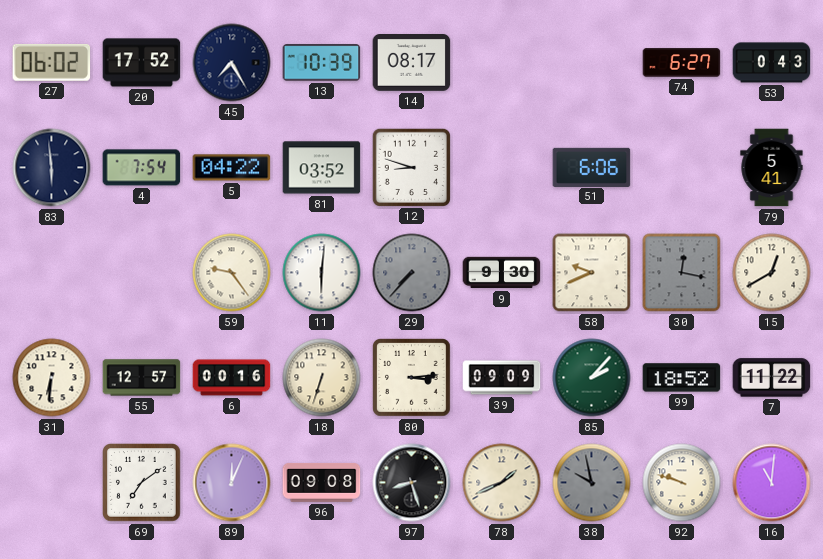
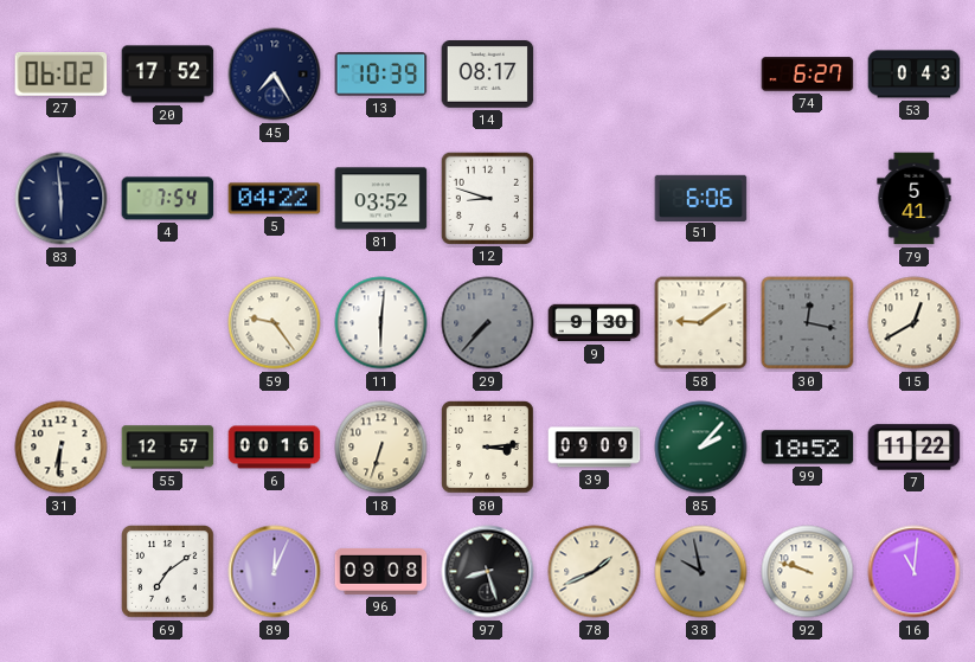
58: 9:41 -> 9:09
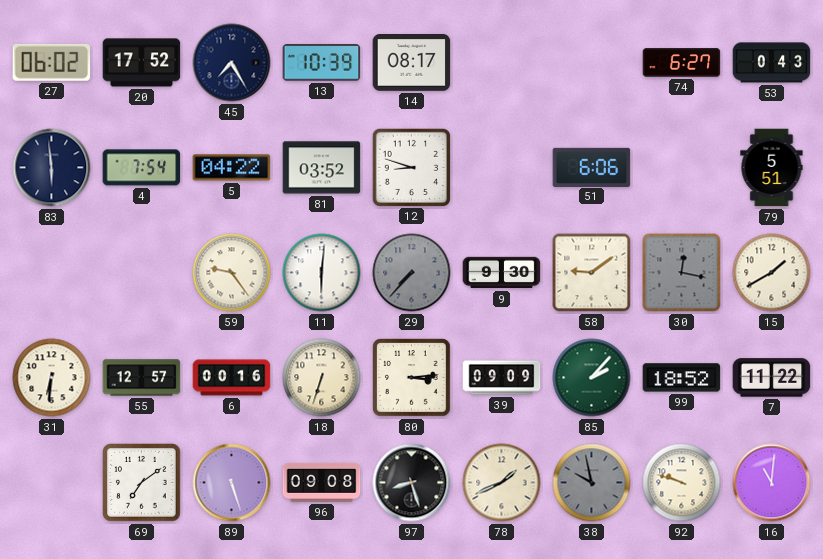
79: 5:41 -> 5:51
15: 12:40 -> 1:40
89: 12:04 -> 5:27
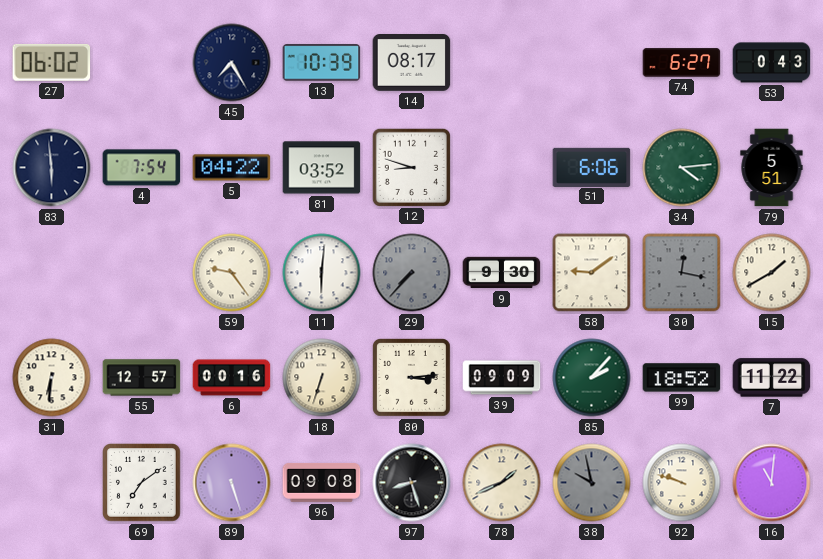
20: 17:52 -> none
34: none -> 4:14
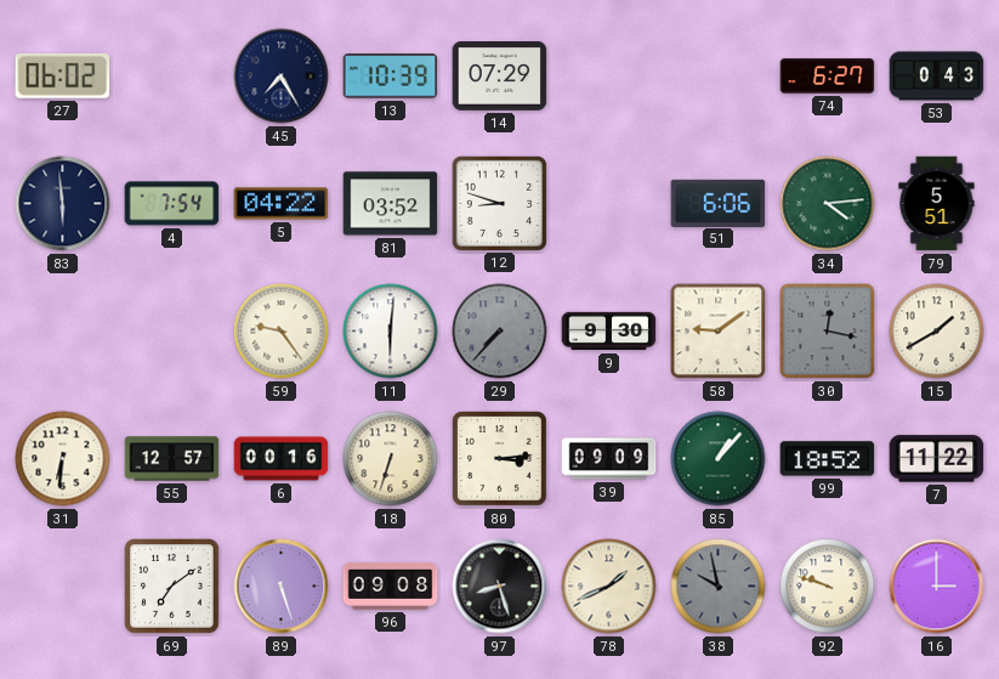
14: 08:17 -> 07:29
85: 2:07 -> 1:07
16: 11:01 -> 3:00
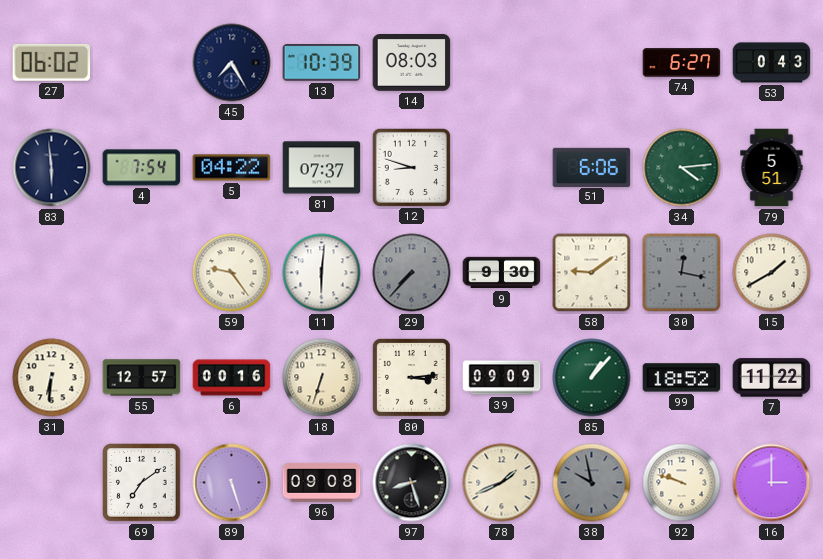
14: 07:29 -> 08:03
81: 03:52 -> 07:37
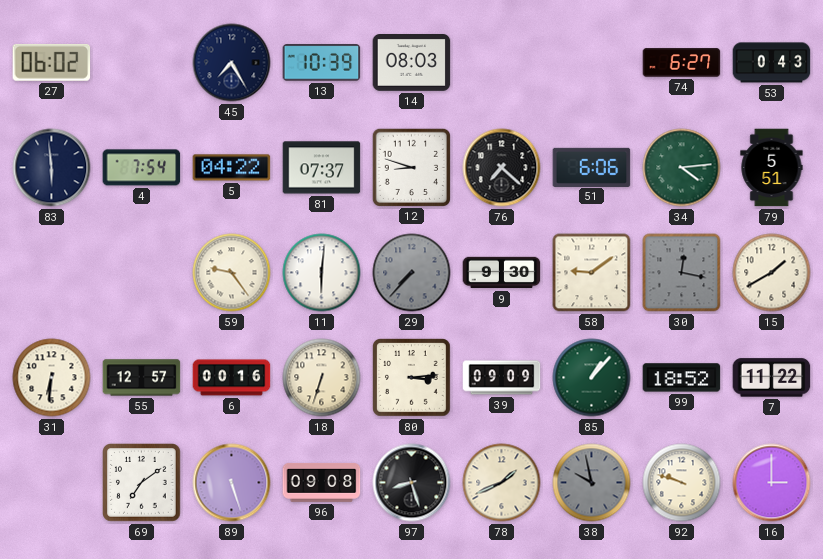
76: none -> 7:22
